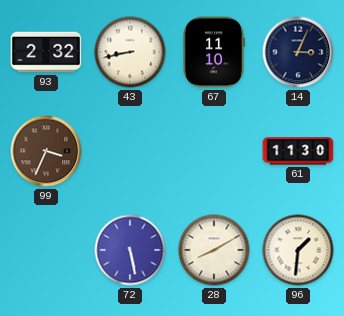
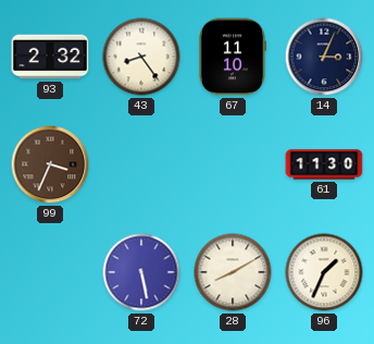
43: 8:43 -> 8:24
96: 1:31 -> 1:34
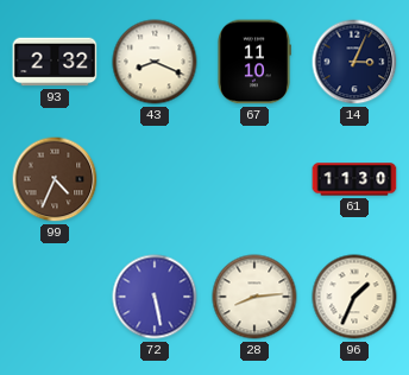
43: 8:24 -> 8:19
99: 3:34 -> 4:34
28: 8:10 -> 8:14
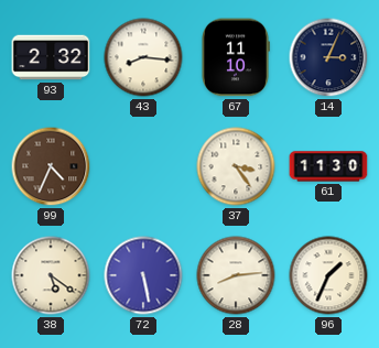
43: 8:19 -> 8:16
37: none -> 3:24
38: none -> 5:21
